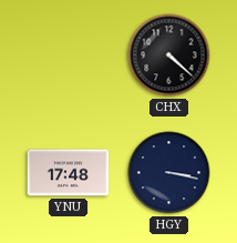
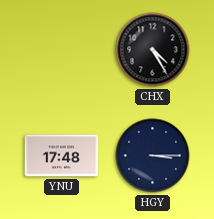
CHX: 4:22 -> 4:25
HGY: 3:17 -> 3:15
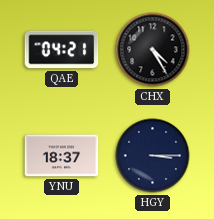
QAE: none -> 04:21
YNU: 17:48 -> 18:37
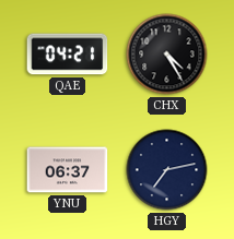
YNU: 18:37 -> 06:37
HGY: 3:15 -> 7:13
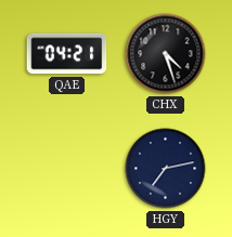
CHX: 4:25 -> 4:27
YNU: 06:37 -> none
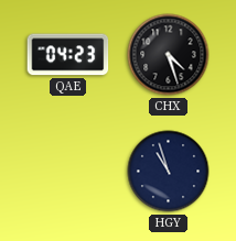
QAE: 04:21 -> 04:23
HGY: 7:13 -> 10:57
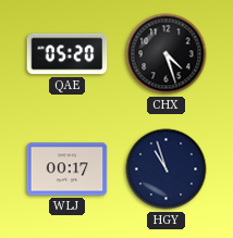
QAE: 04:23 -> 05:20
WLJ: none -> 00:17
